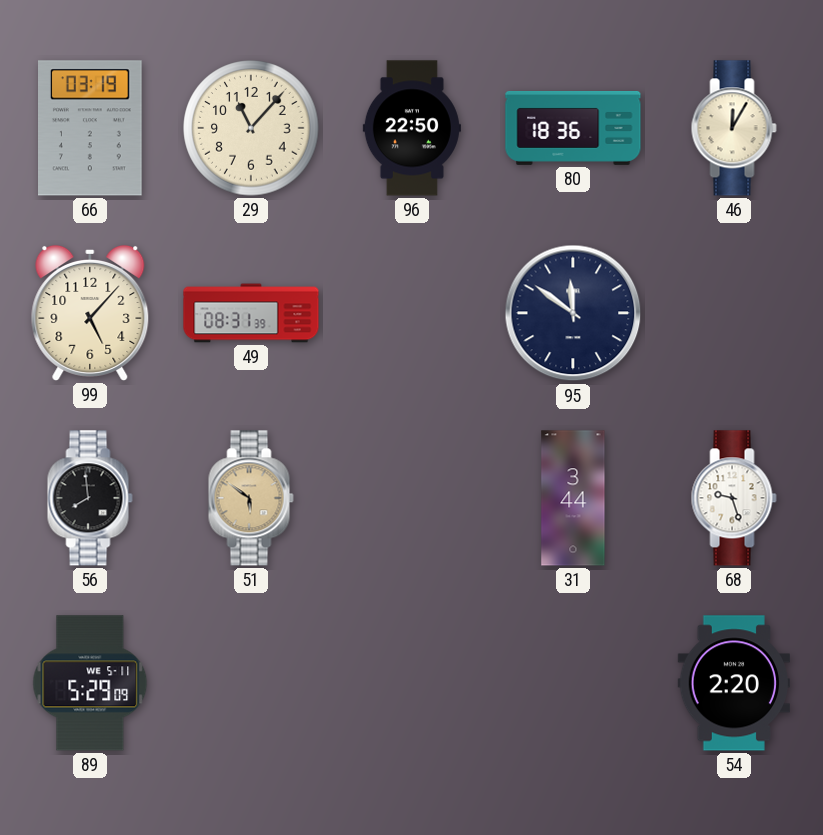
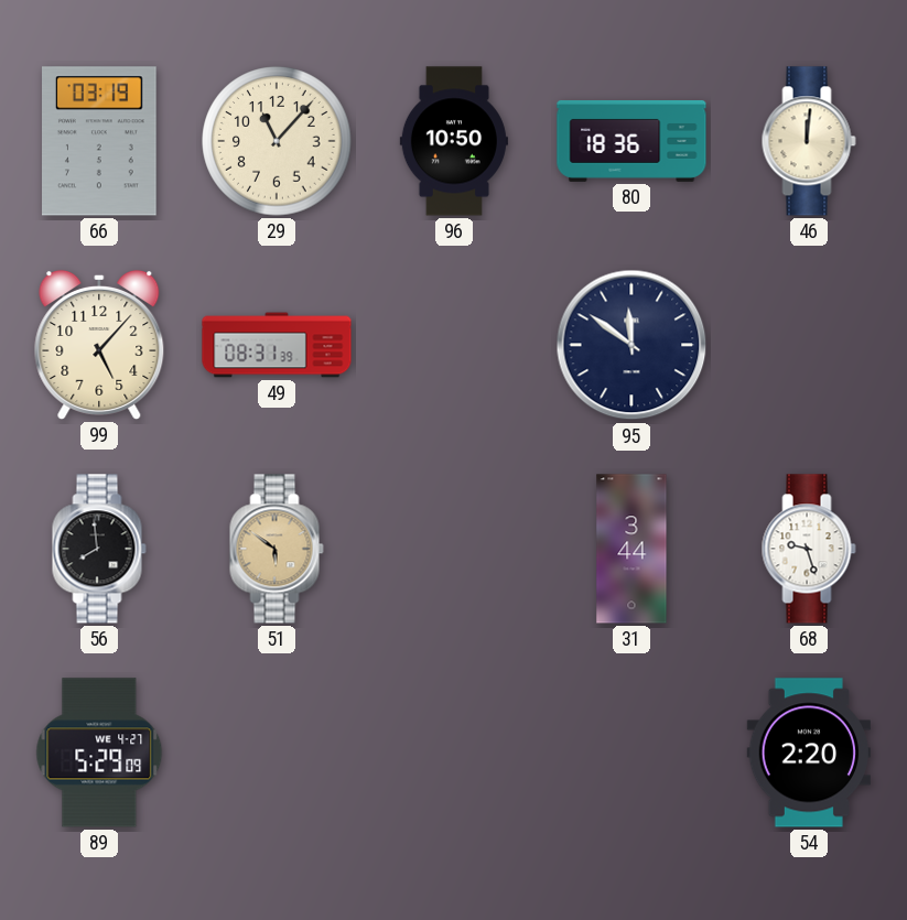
96: 22:50 -> 10:50
46: 12:05 -> 12:01
89 date: WE 5-11 -> WE 4-27
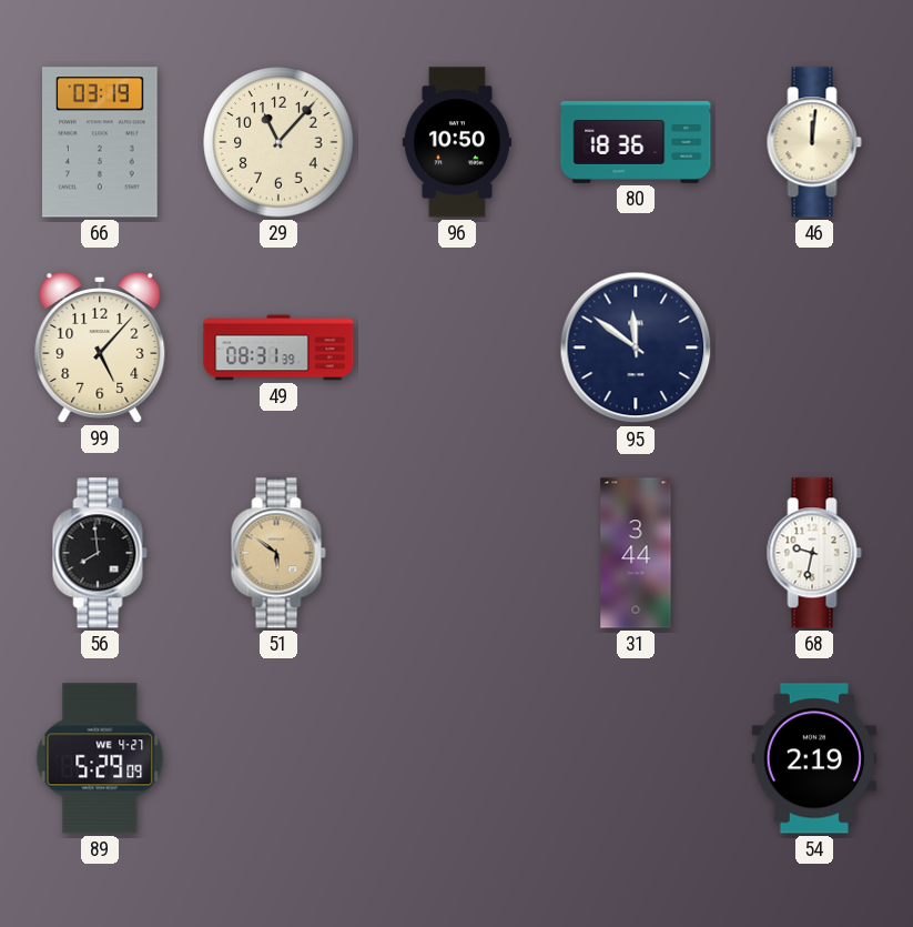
68: 9:27 -> 9:32
54: 2:20 -> 2:19
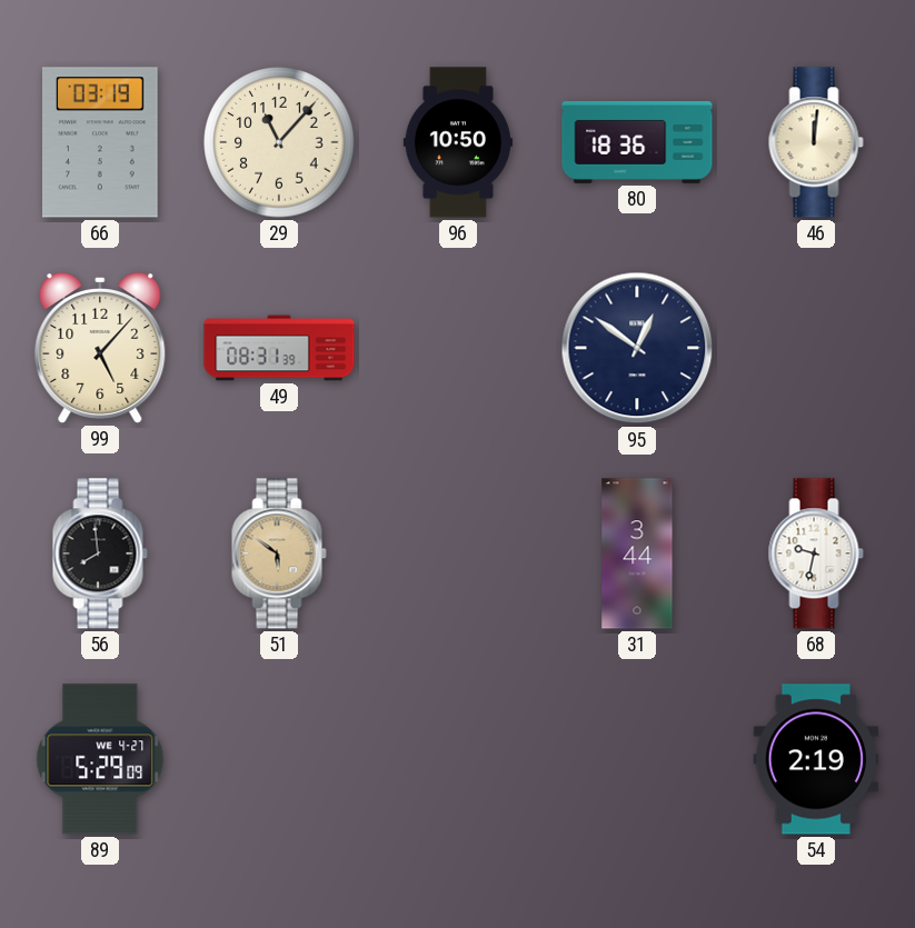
95: 11:51 -> 12:51
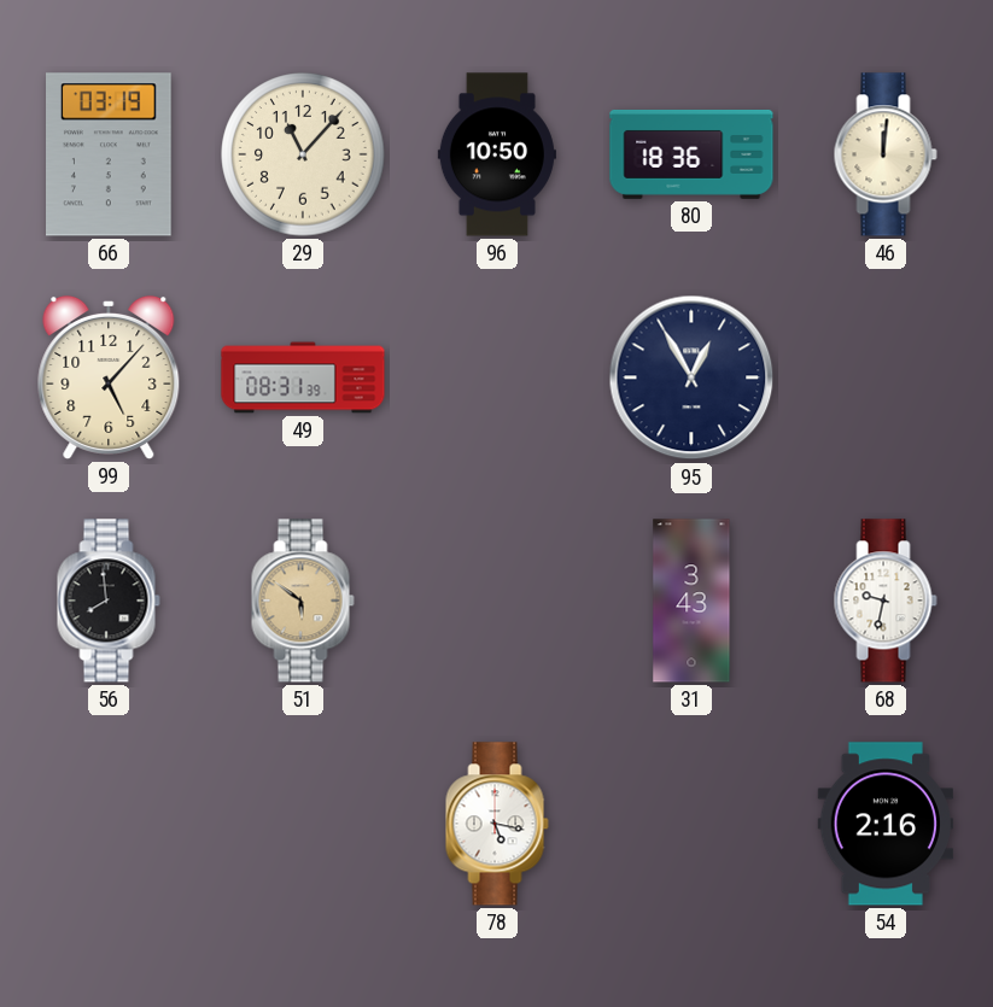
95: 12:51 -> 12:55
31: 3:44 -> 3:43
89: 5:29 -> none
78: none -> 5:17
54: 2:19 -> 2:16
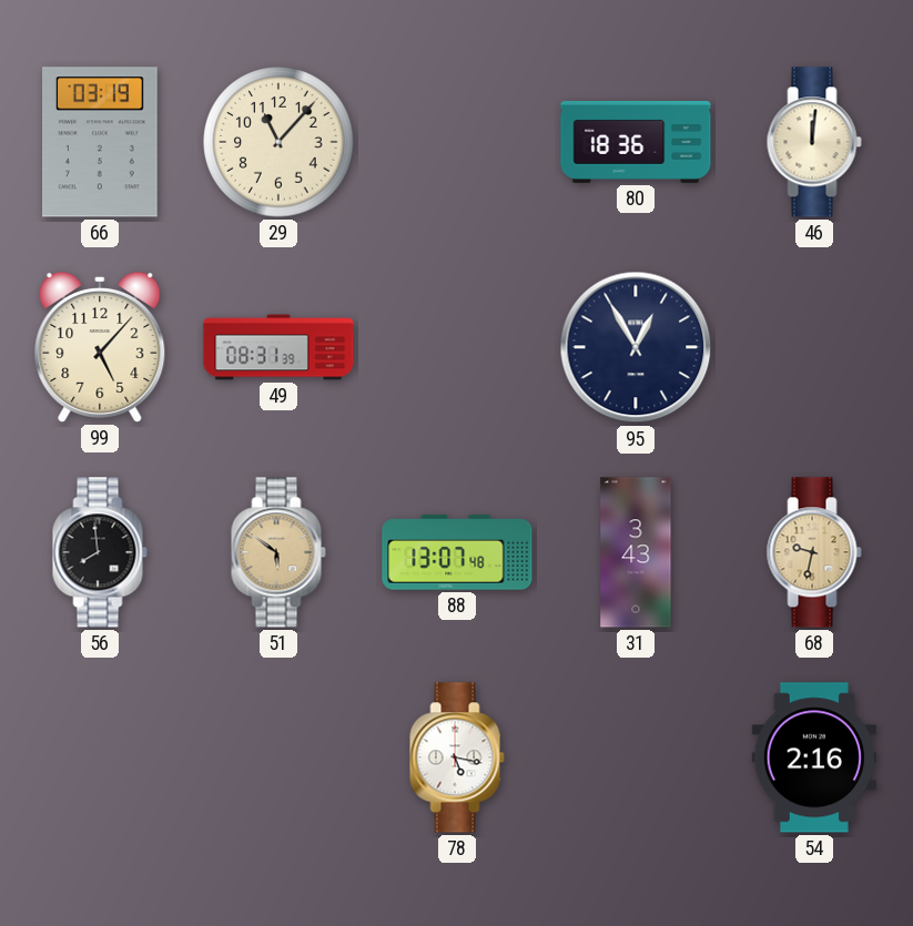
96: 10:50 -> none
88: none -> 13:07
68 dial: white -> champagne
